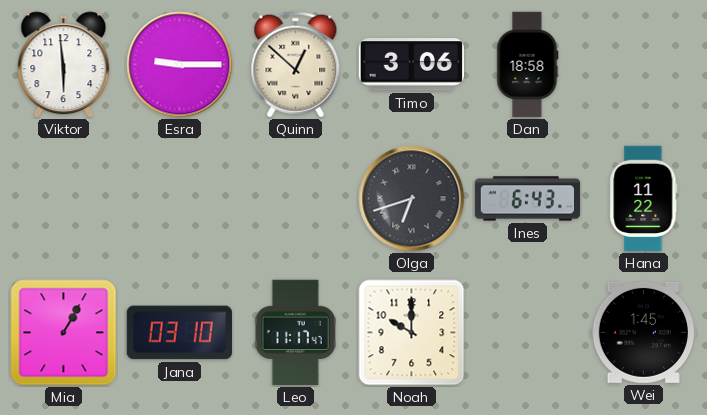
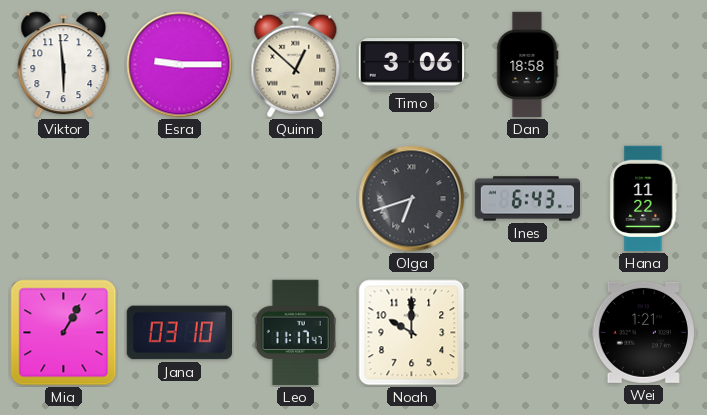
Wei: 1:45 -> 1:21
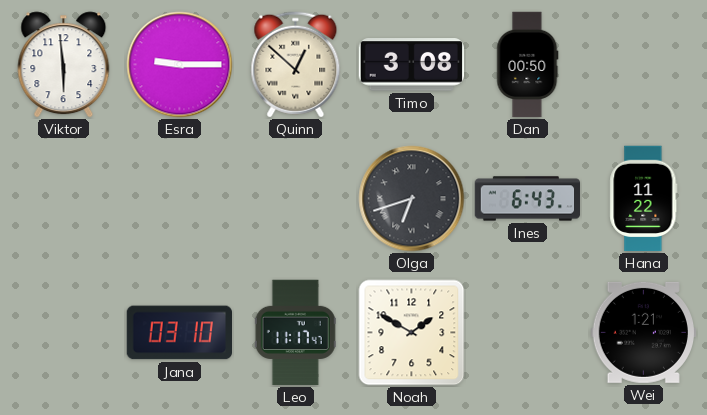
Timo: 3:06 -> 3:08
Dan: 18:58 -> 00:50
Mia: 1:05 -> none
Noah: 10:00 -> 1:50
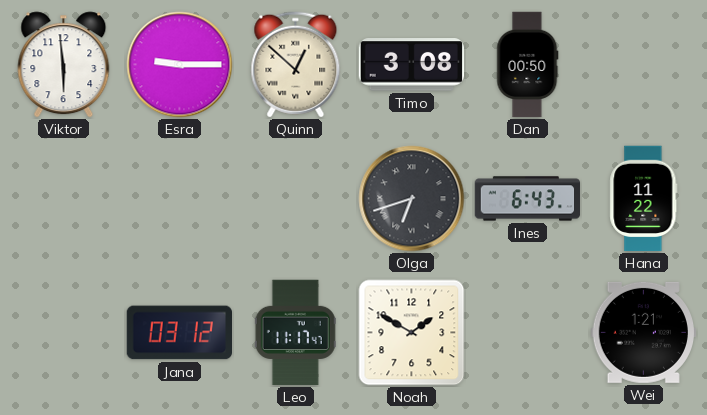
Jana: 03:10 -> 03:12
